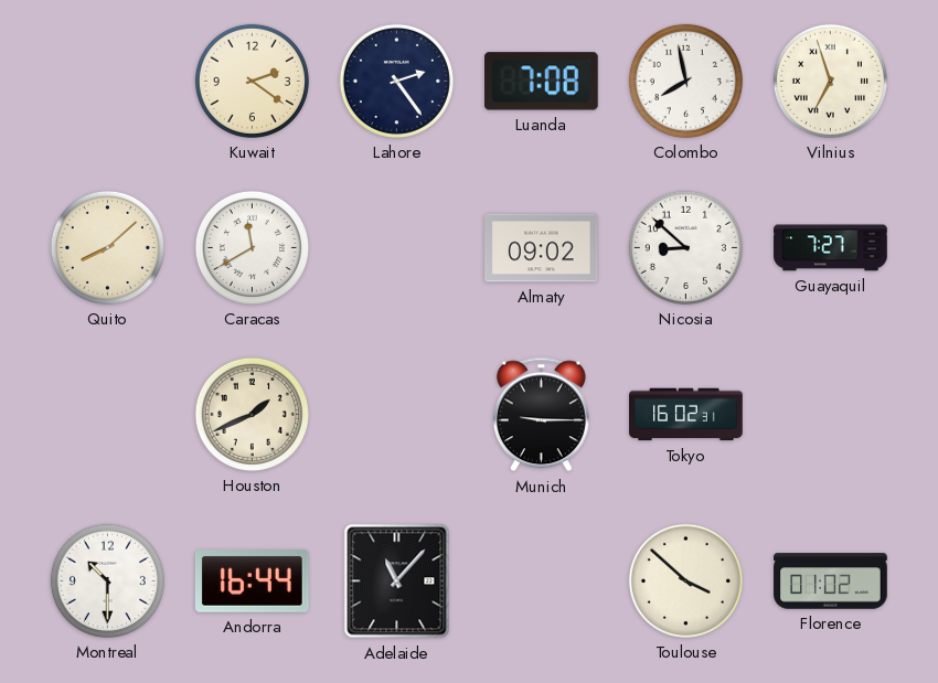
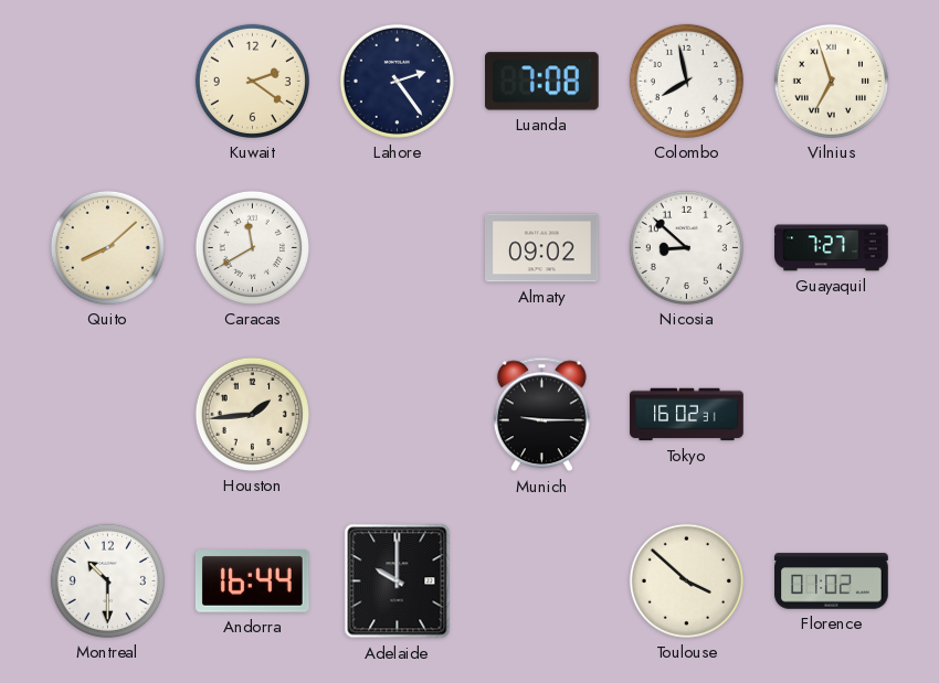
Houston: 1:41 -> 1:44
Adelaide: 11:07 -> 10:00
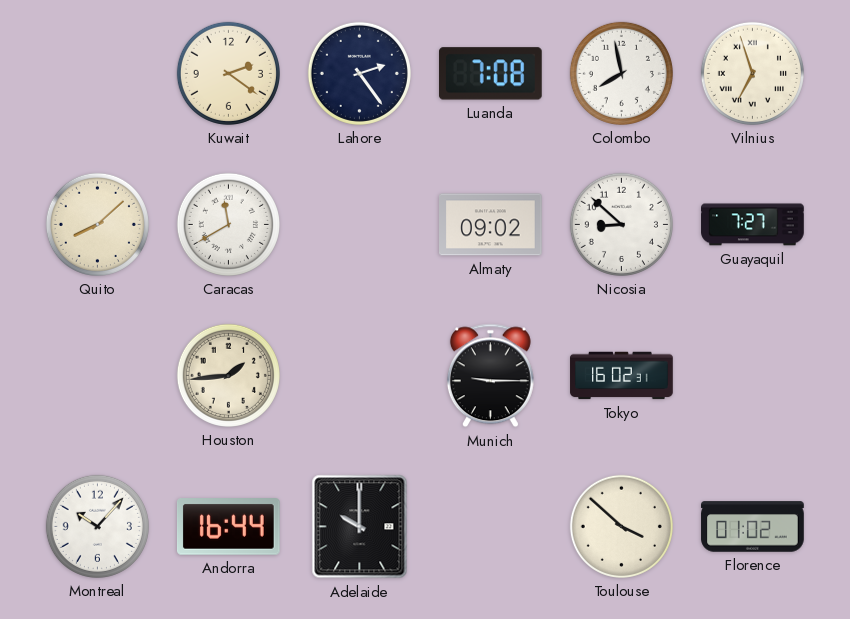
Montreal: 10:30 -> 10:07
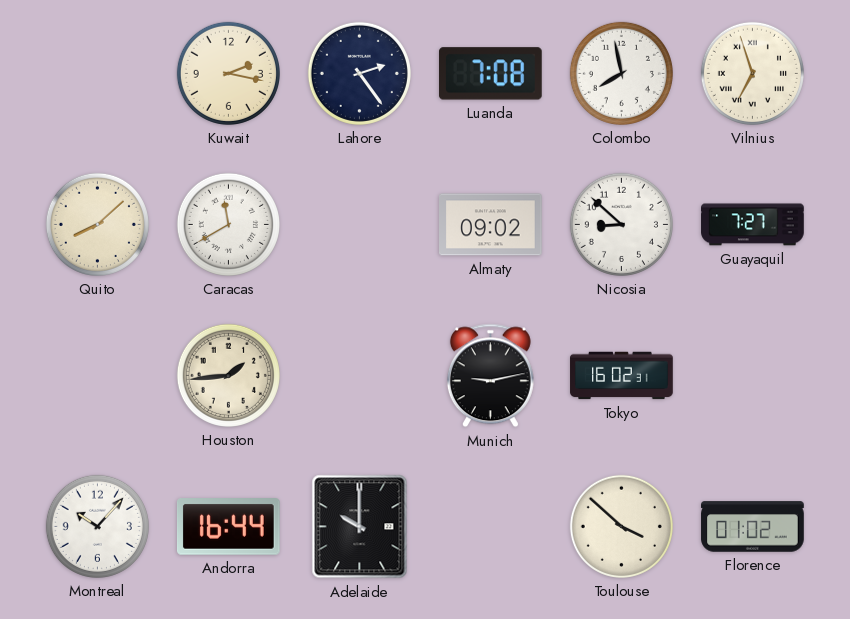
Kuwait: 2:21 -> 2:17
Munich: 9:15 -> 9:13
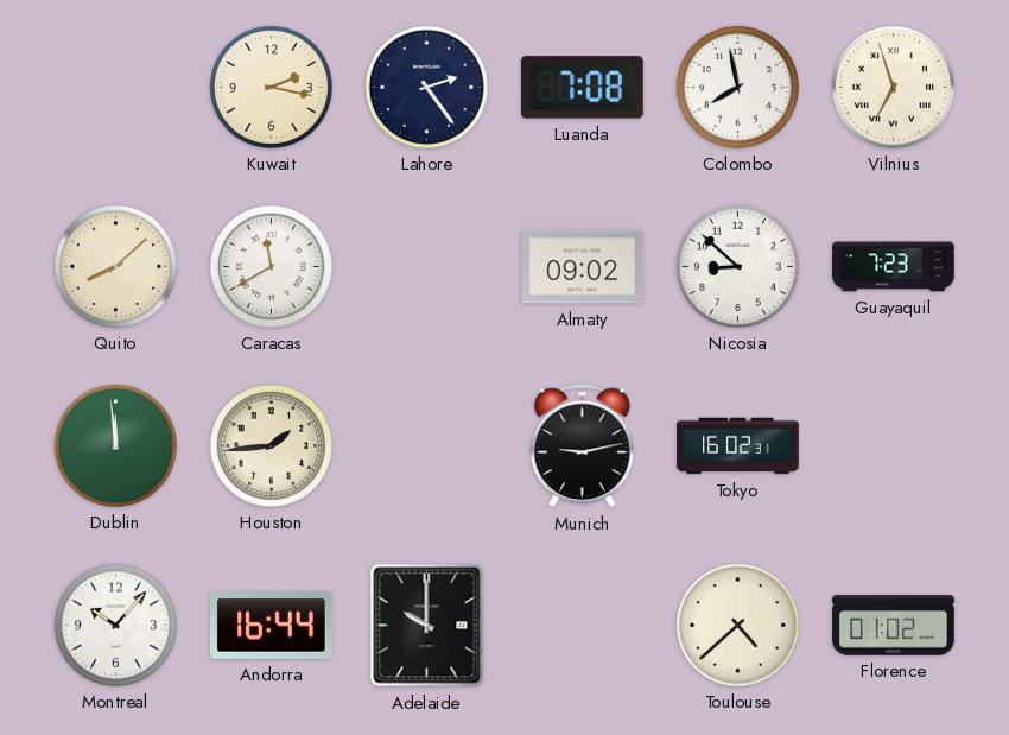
Guayaquil: 7:27 -> 7:23
Dublin: none -> 11:59
Toulouse: 3:52 -> 4:38
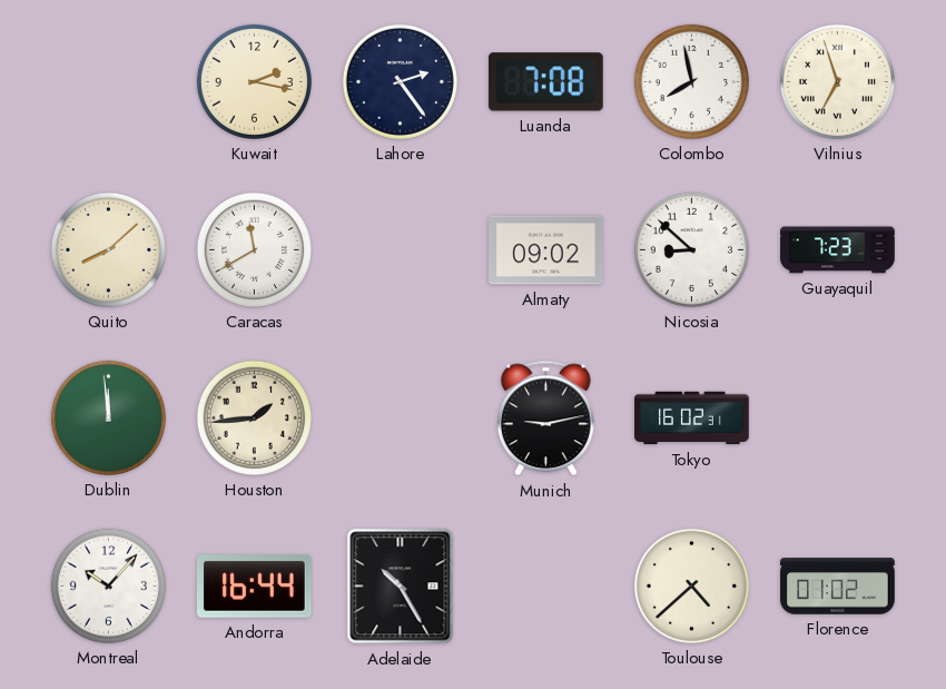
Adelaide: 10:00 -> 10:25
